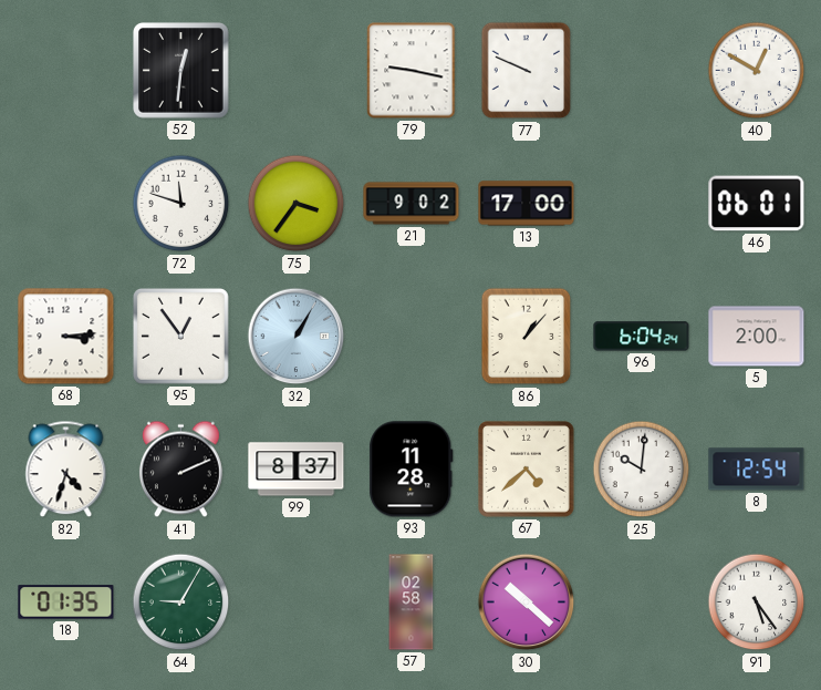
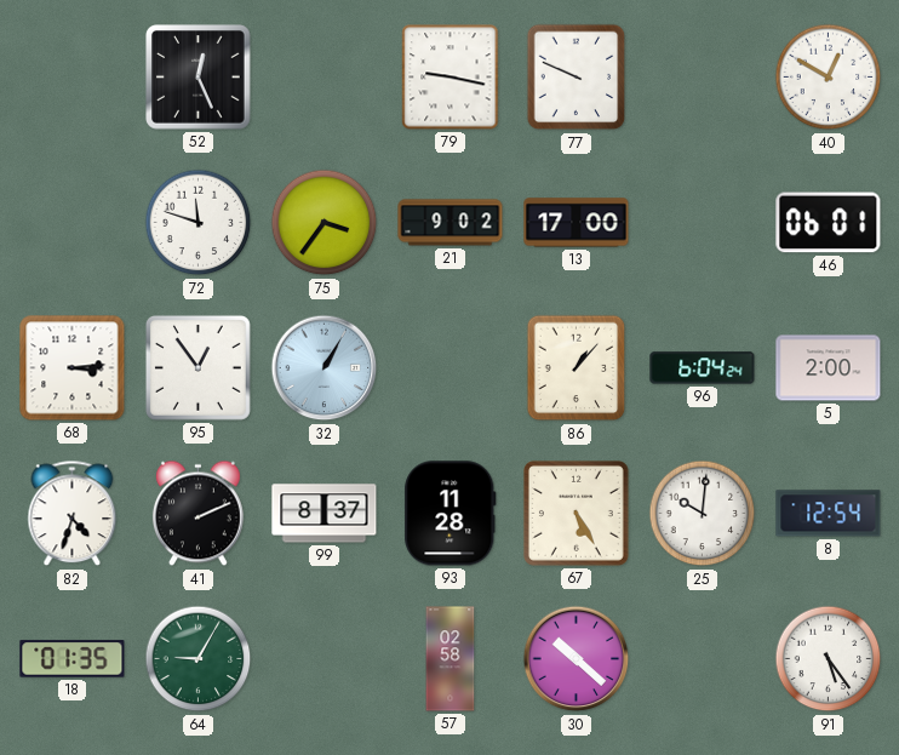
52: 12:31 -> 12:26
67: 4:38 -> 5:25
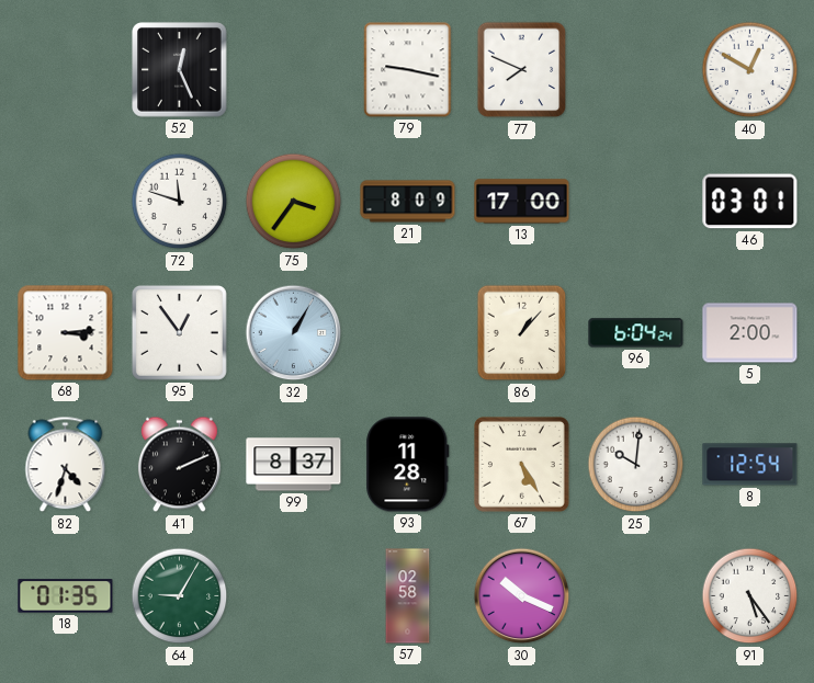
77: 9:49 -> 7:49
21: 9:02 -> 8:09
46: 06:01 -> 03:01
30: 10:22 -> 10:19
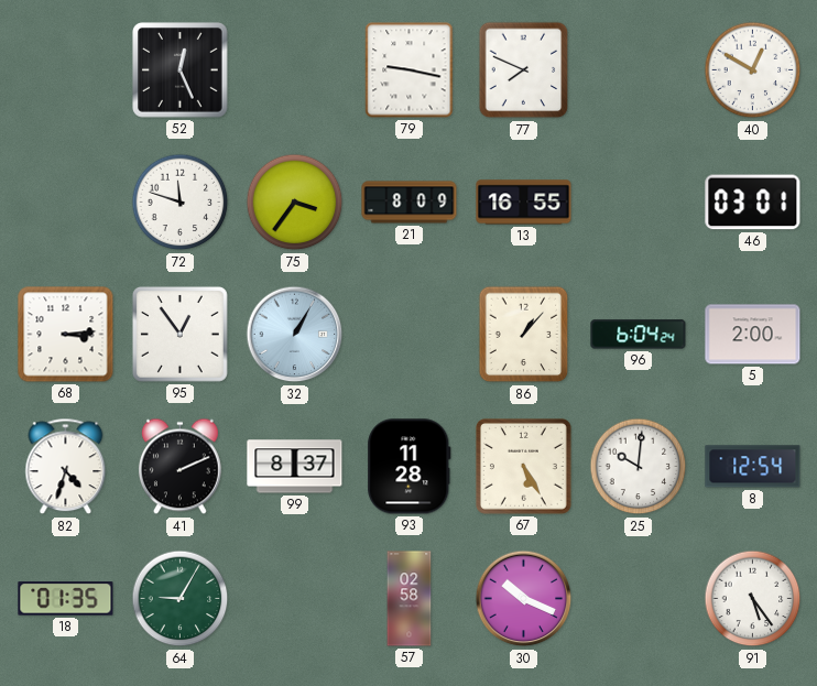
13: 17:00 -> 16:55
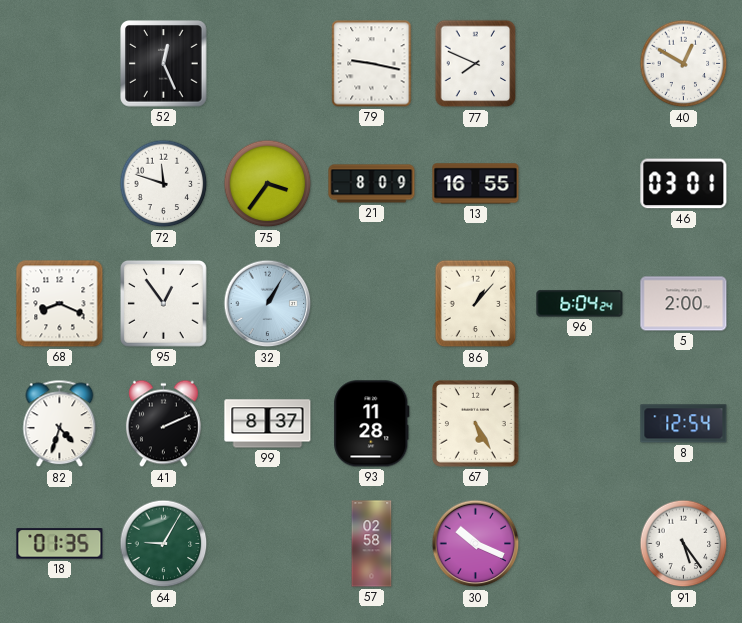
68: 3:14 -> 8:19
25: 10:01 -> none
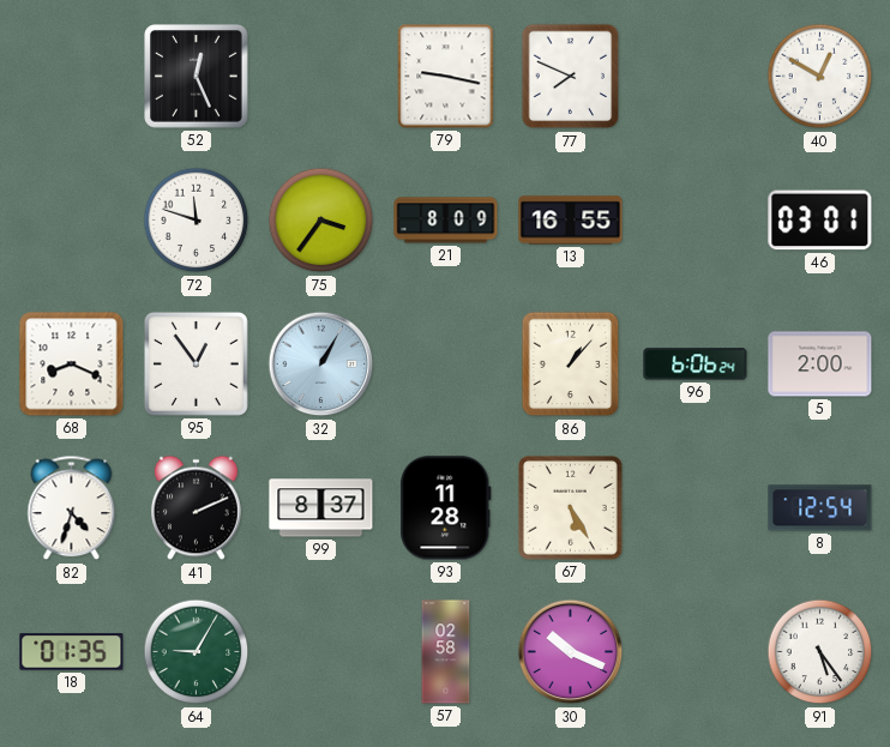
96: 6:04 -> 6:06
